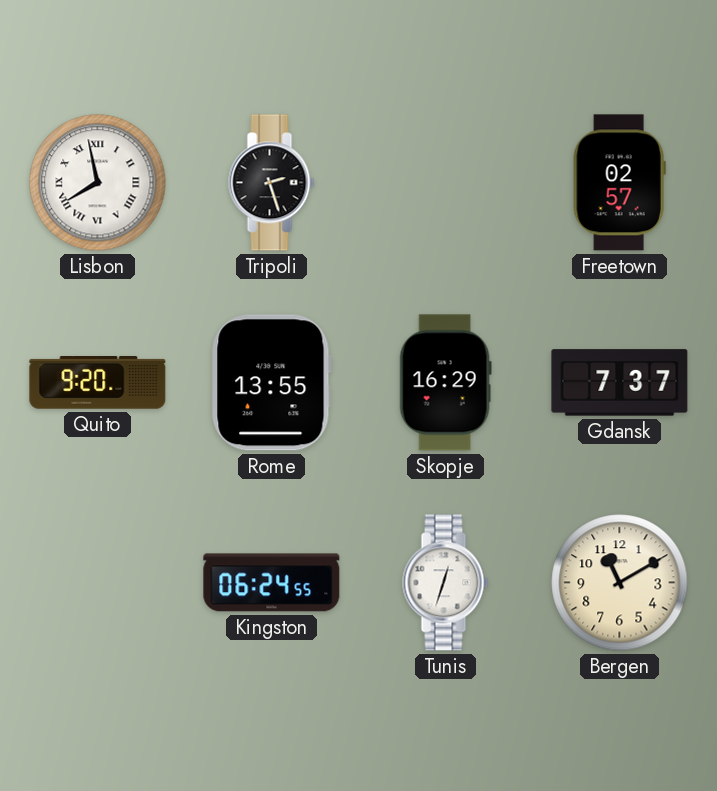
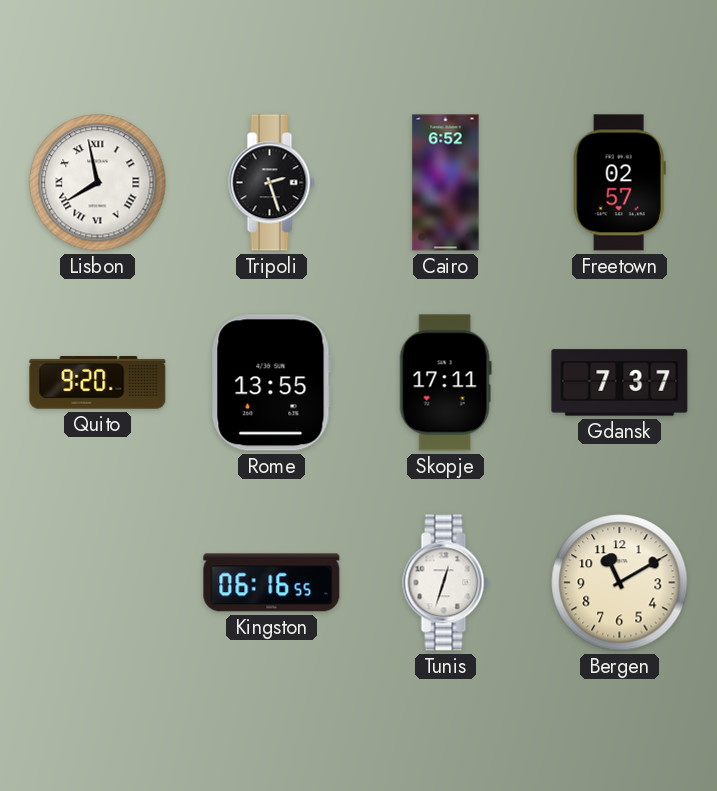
Cairo: none -> 6:52
Skopje: 16:29 -> 17:11
Kingston: 06:24 -> 06:16
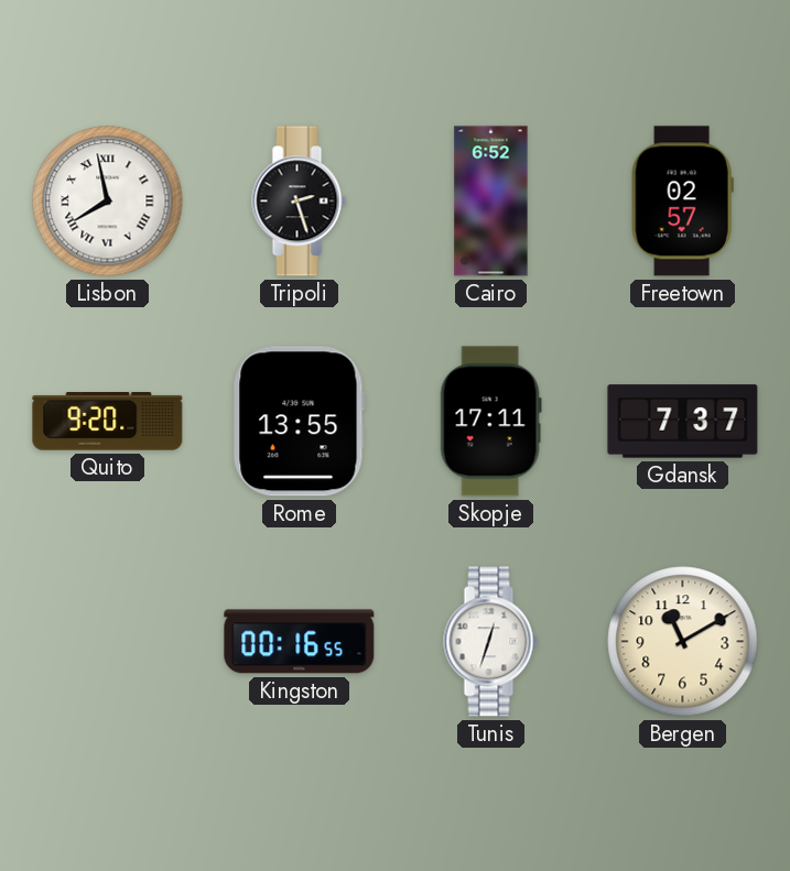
Kingston: 06:16 -> 00:16
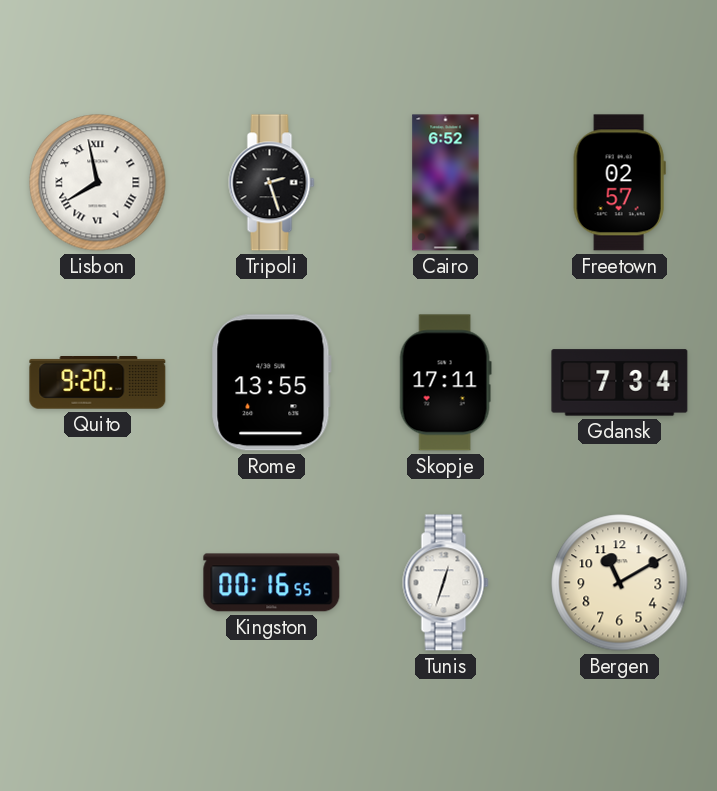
Gdansk: 7:37 -> 7:34
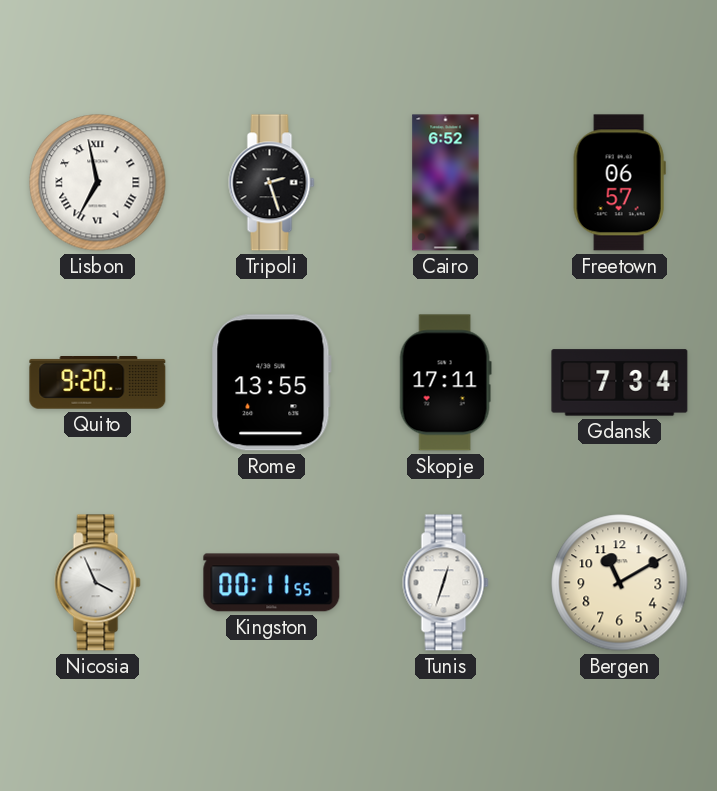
Lisbon: 7:58 -> 6:58
Freetown: 02:57 -> 06:57
Nicosia: none -> 3:56
Kingston: 00:16 -> 00:11
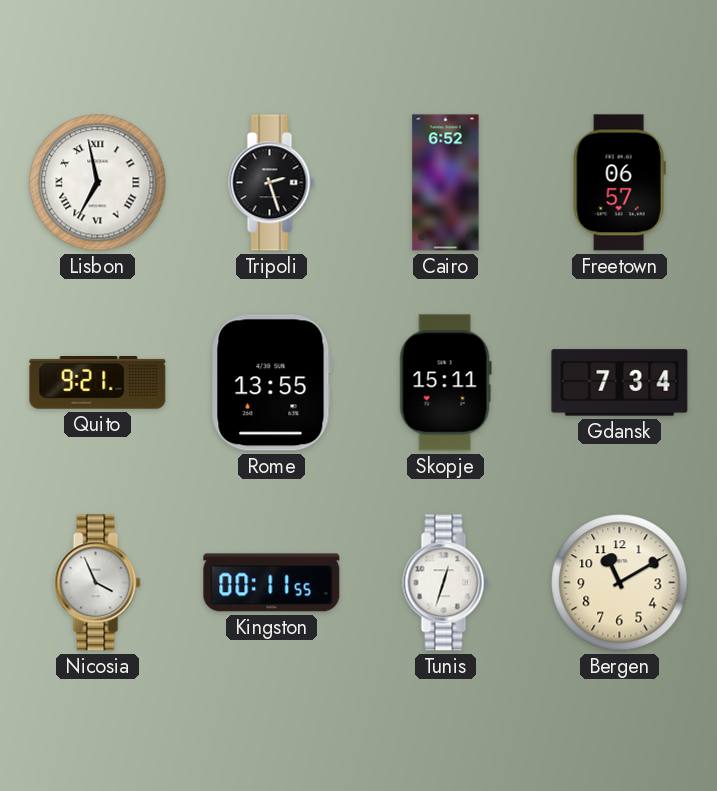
Quito: 9:20 -> 9:21
Skopje: 17:11 -> 15:11
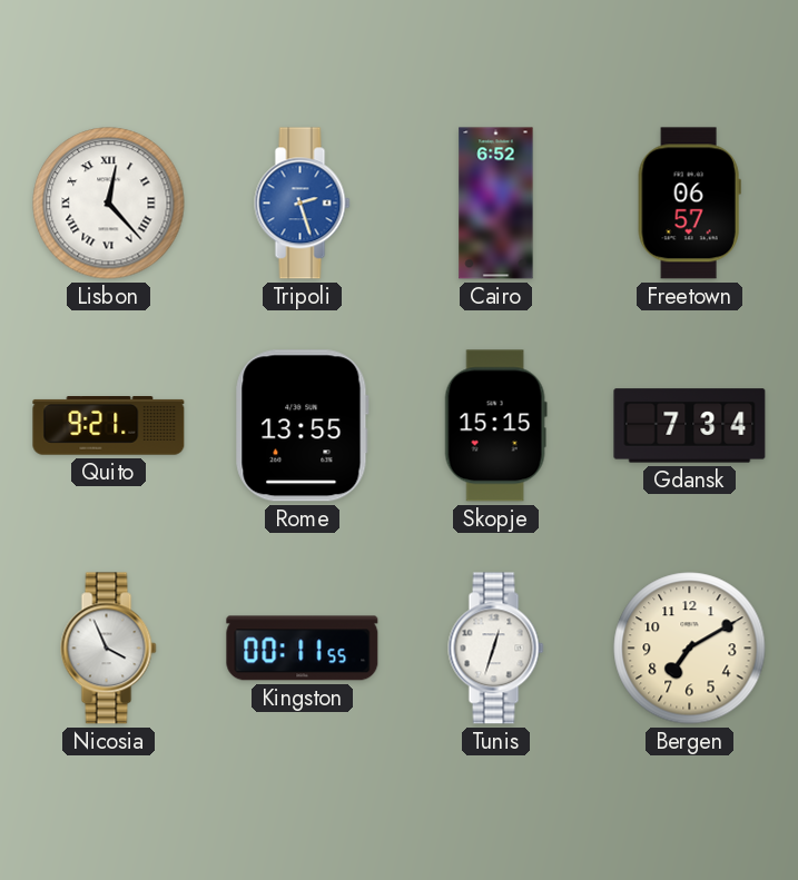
Lisbon: 6:58 -> 12:23
Tripoli dial: black -> blue
Skopje: 15:11 -> 15:15
Bergen: 11:10 -> 7:10
